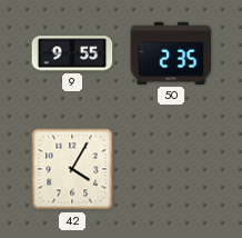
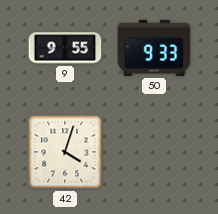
50: 2:35 -> 9:33
42: 4:05 -> 4:03
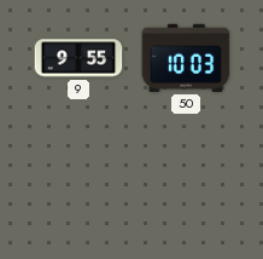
50: 9:33 -> 10:03
42: 4:03 -> none
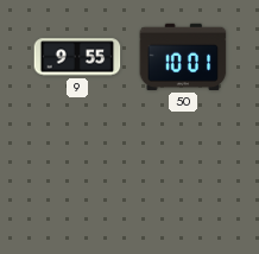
50: 10:03 -> 10:01
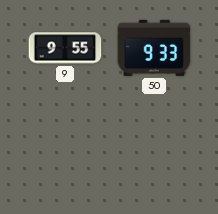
50: 10:01 -> 9:33
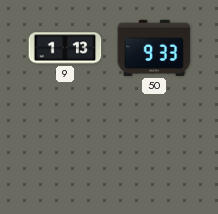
9: 9:55 -> 1:13
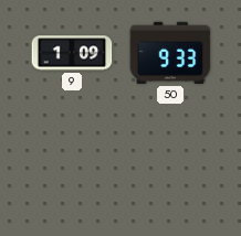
9: 1:13 -> 1:09
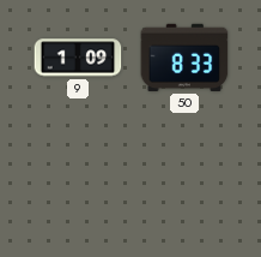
50: 9:33 -> 8:33
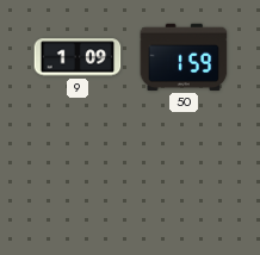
50: 8:33 -> 1:59
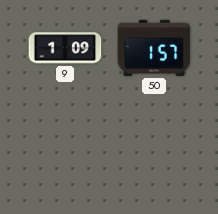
50: 1:59 -> 1:57
